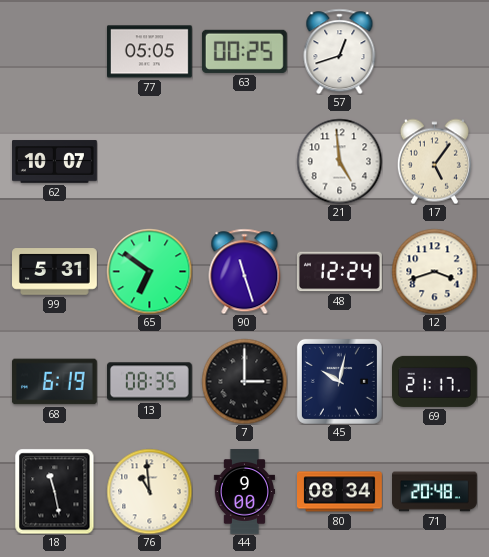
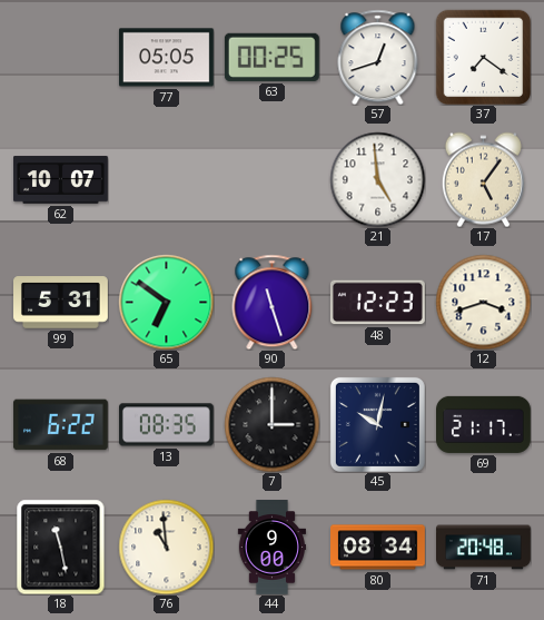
37: none -> 7:21
48: 12:24 -> 12:23
68: 6:19 -> 6:22
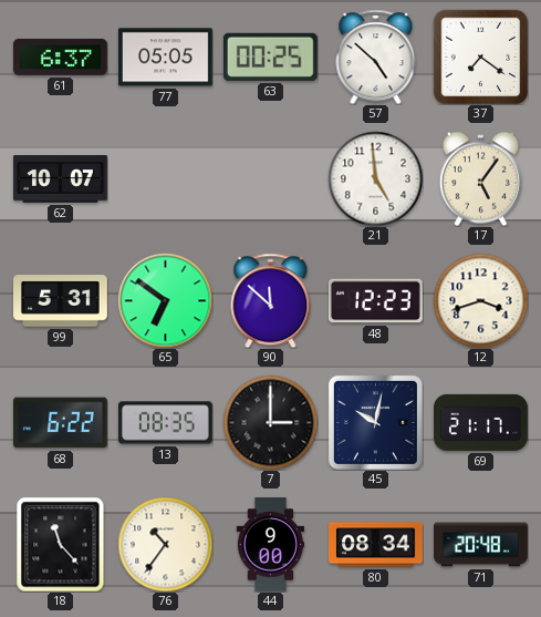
61: none -> 6:37
57: 12:42 -> 4:52
90: 11:27 -> 11:52
18: 11:28 -> 11:23
76: 10:59 -> 10:36
